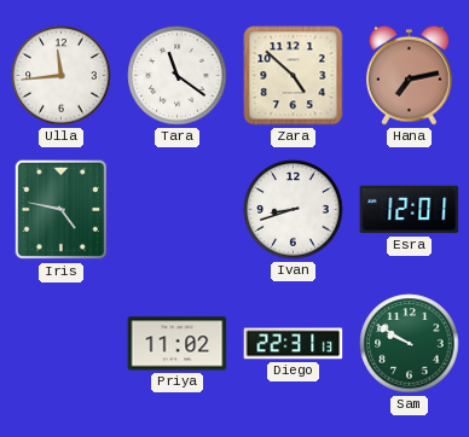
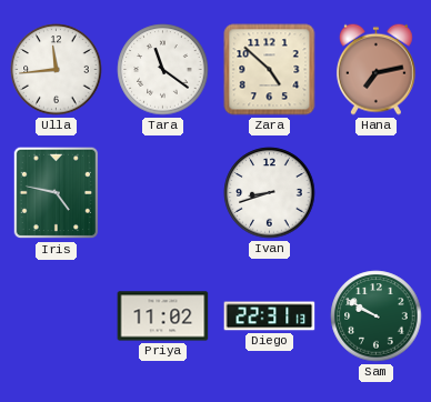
Esra: 12:01 -> none
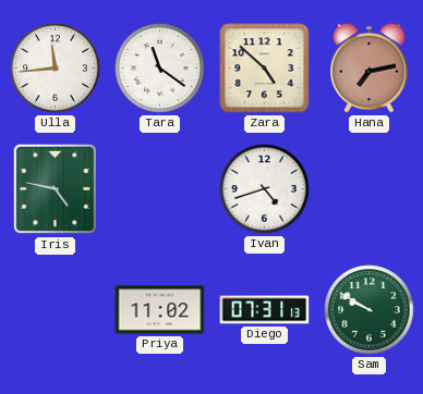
Ivan: 8:42 -> 4:42
Diego: 22:31 -> 07:31
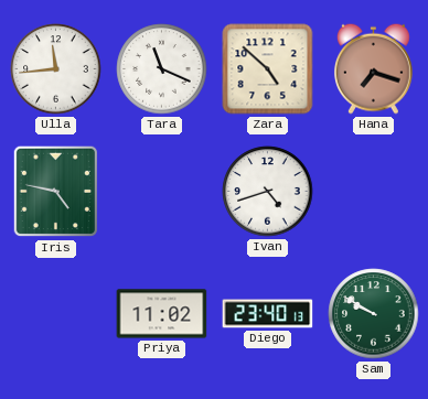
Tara: 11:21 -> 11:19
Hana: 7:13 -> 7:18
Diego: 07:31 -> 23:40
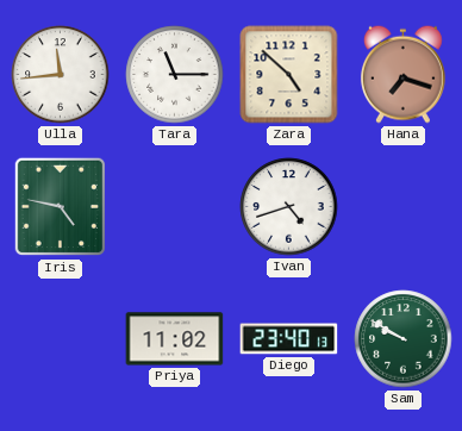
Tara: 11:19 -> 11:15
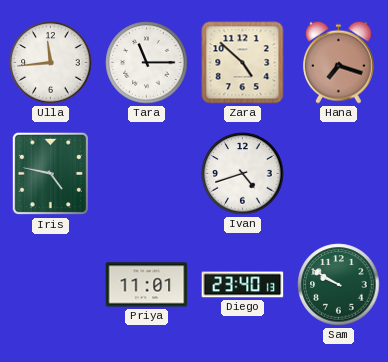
Priya: 11:02 -> 11:01
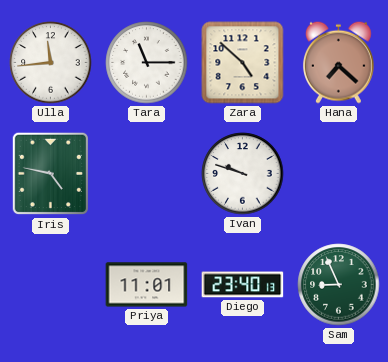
Hana: 7:18 -> 7:22
Ivan: 4:42 -> 9:48
Sam: 9:50 -> 8:56
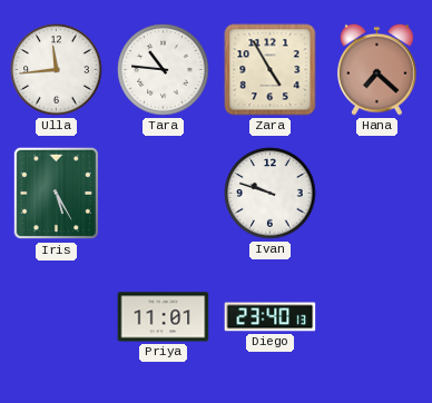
Tara: 11:15 -> 10:46
Zara: 4:52 -> 4:55
Iris: 4:47 -> 5:25
Sam: 8:56 -> none
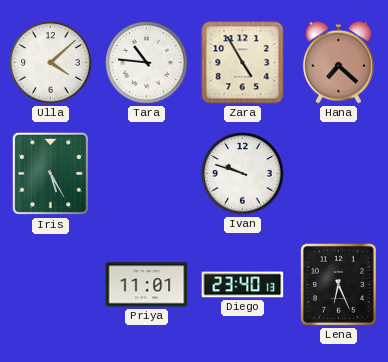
Ulla: 11:44 -> 4:08
Lena: none -> 6:26
